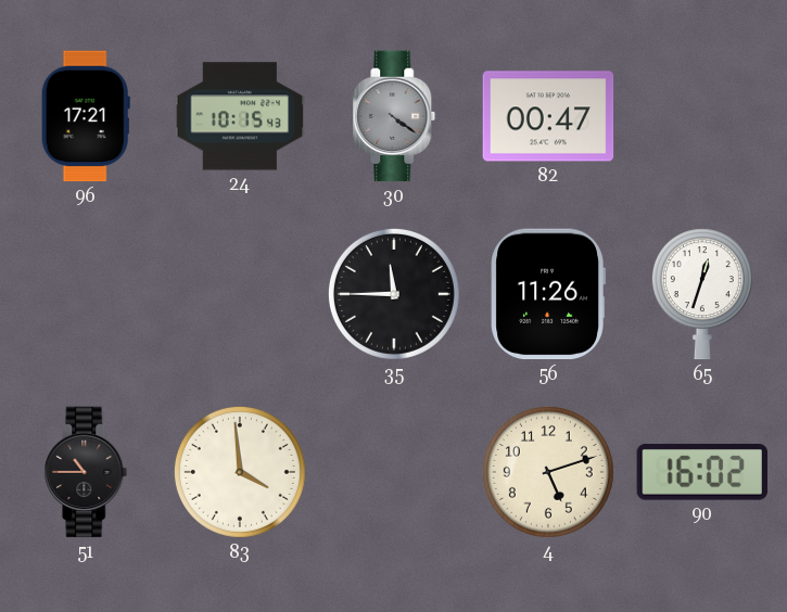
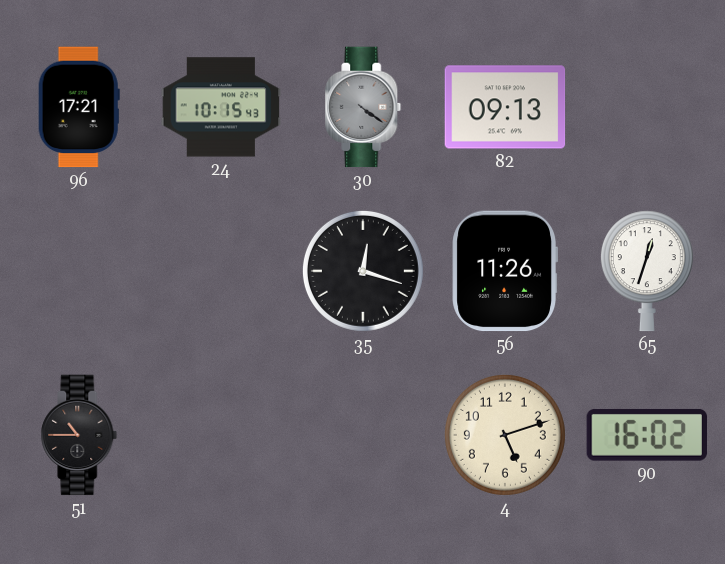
82: 00:47 -> 09:13
35: 11:45 -> 12:18
83: 3:59 -> none
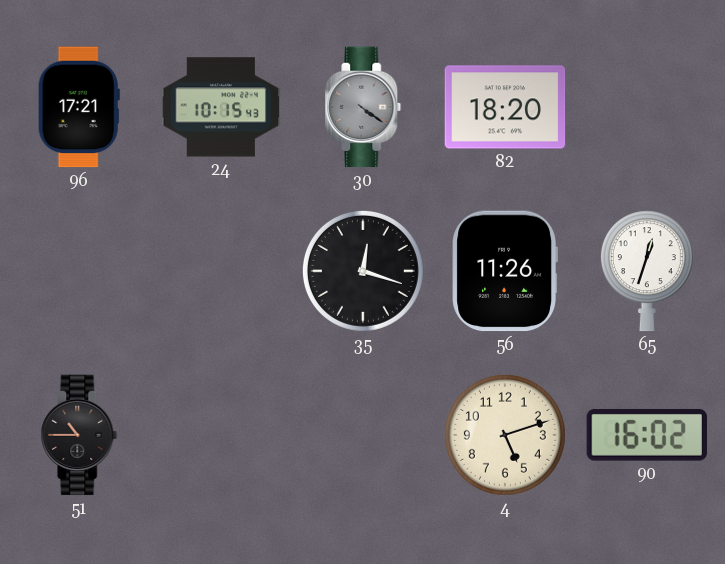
82: 09:13 -> 18:20
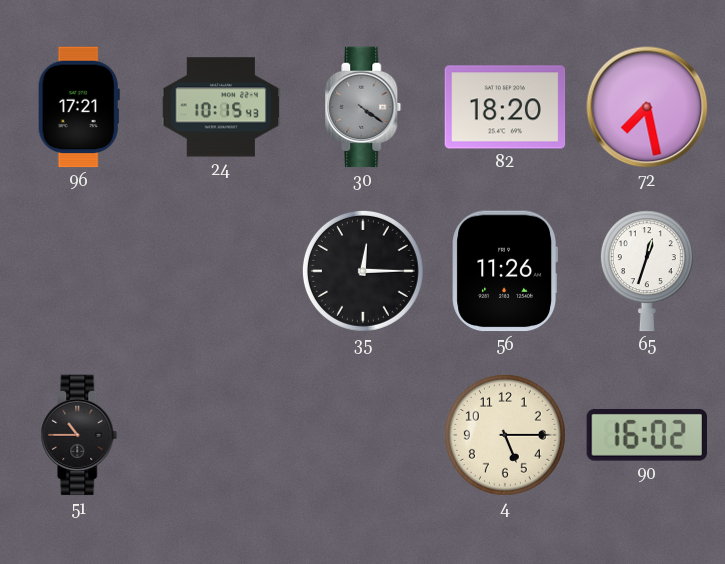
72: none -> 7:28
35: 12:18 -> 12:15
4: 5:12 -> 5:15
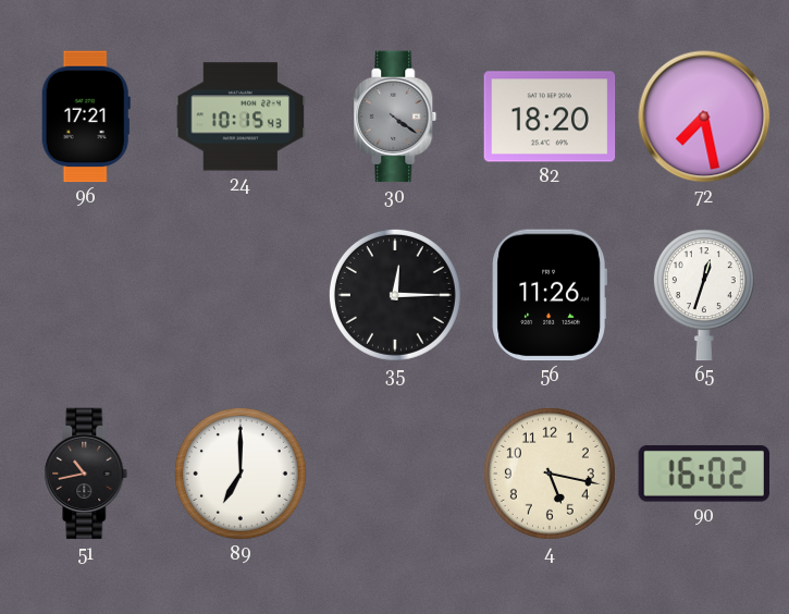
51: 10:45 -> 10:43
89: none -> 7:00
4: 5:15 -> 5:17
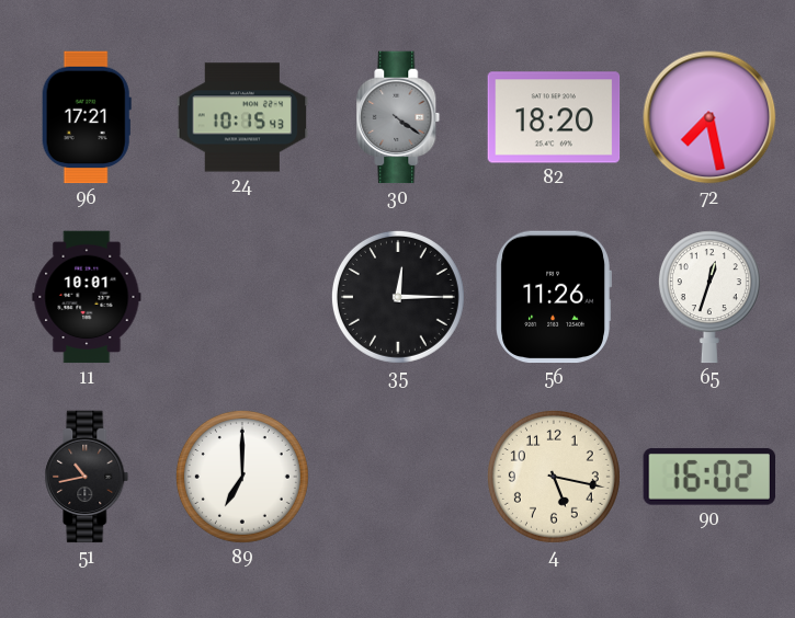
11: none -> 10:01
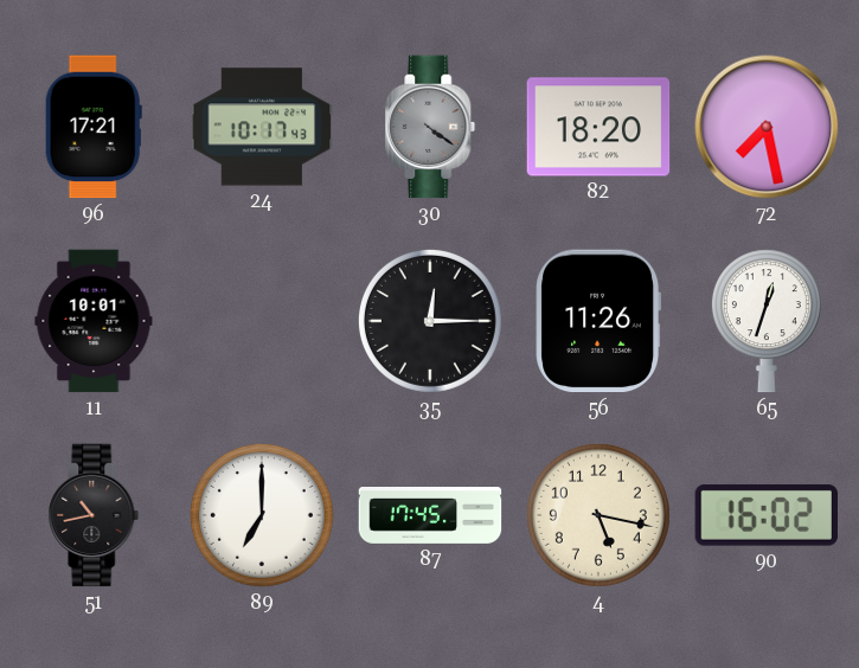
24: 10:15 -> 10:17
87: none -> 17:45
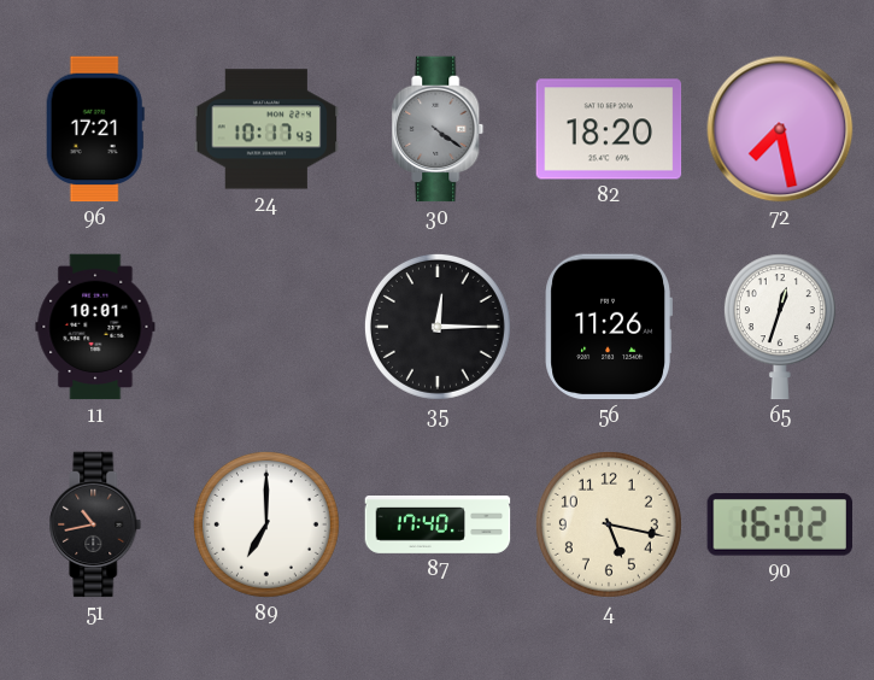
87: 17:45 -> 17:40
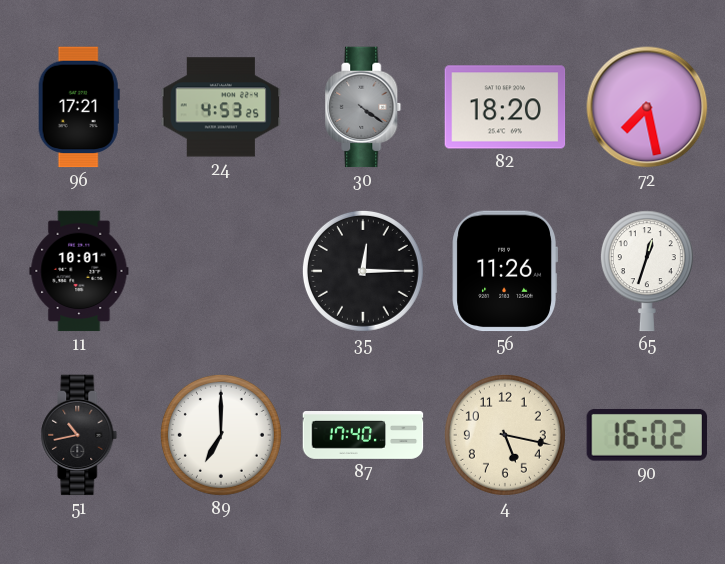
24: 10:17 -> 4:53
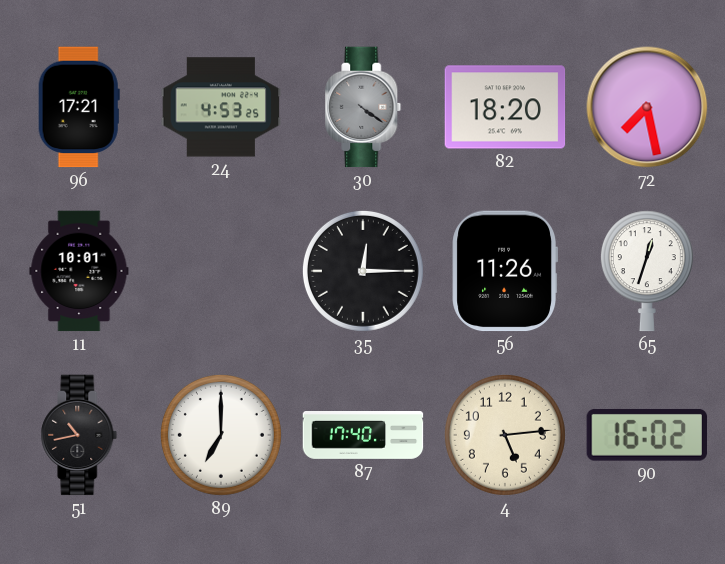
4: 5:17 -> 5:14
